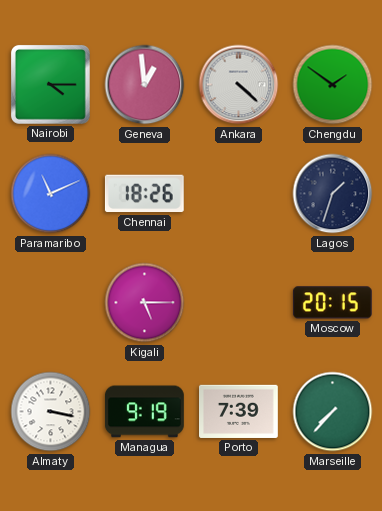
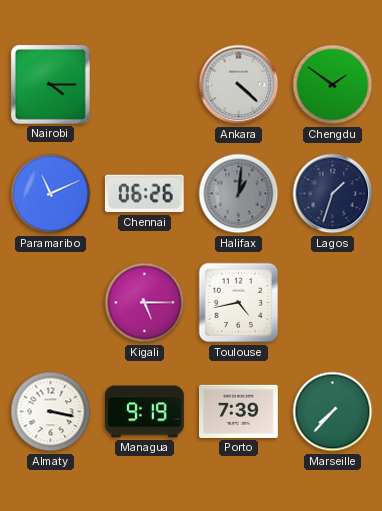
Geneva: 12:59 -> none
Chennai: 18:26 -> 06:26
Halifax: none -> 1:01
Toulouse: none -> 4:43
Moscow: 20:15 -> none
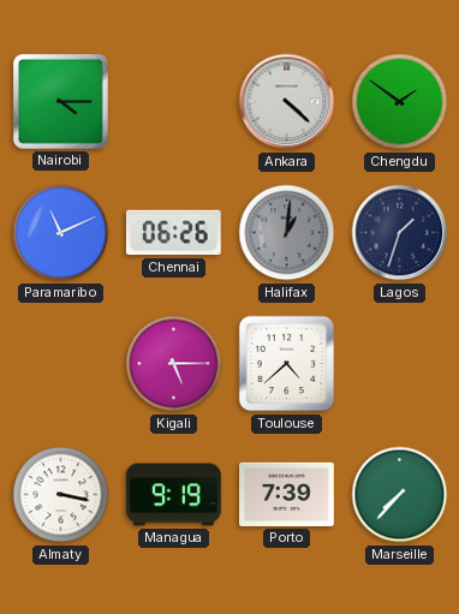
Toulouse: 4:43 -> 4:38
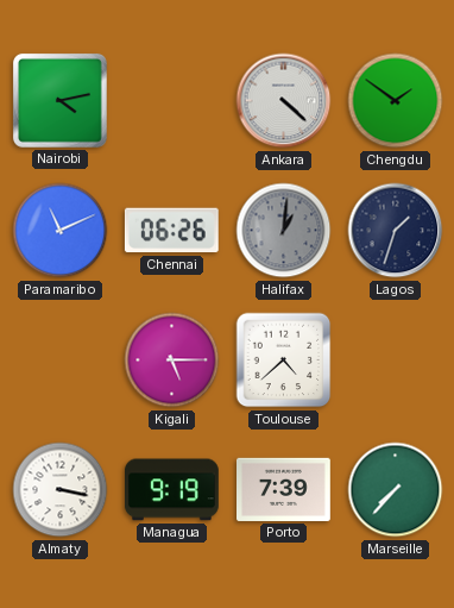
Nairobi: 4:15 -> 4:13
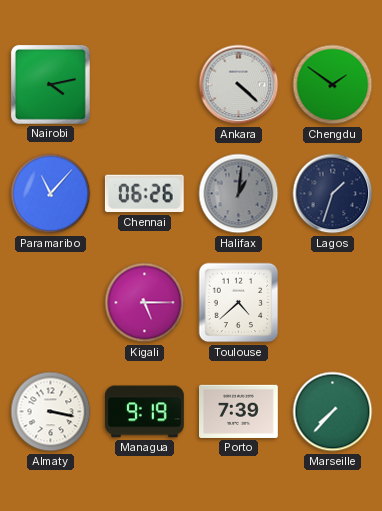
Paramaribo: 11:11 -> 11:07
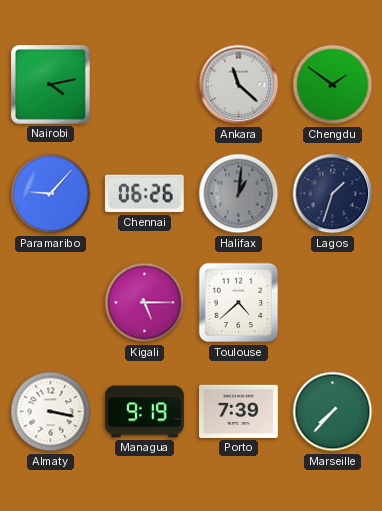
Ankara: 4:22 -> 11:22
Paramaribo: 11:07 -> 9:07
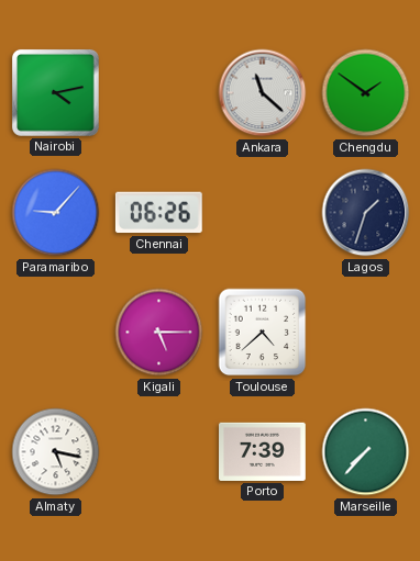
Halifax: 1:01 -> none
Almaty: 3:17 -> 5:17
Managua: 9:19 -> none
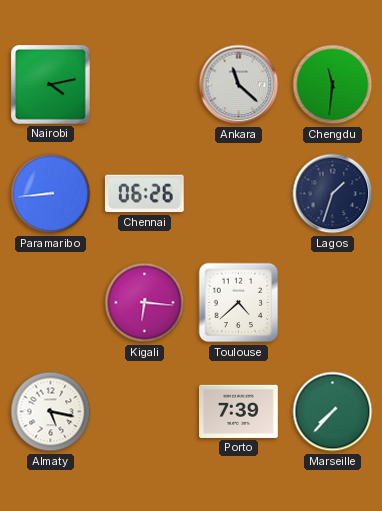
Chengdu: 1:51 -> 11:31
Paramaribo: 9:07 -> 8:44
Kigali: 5:15 -> 6:16
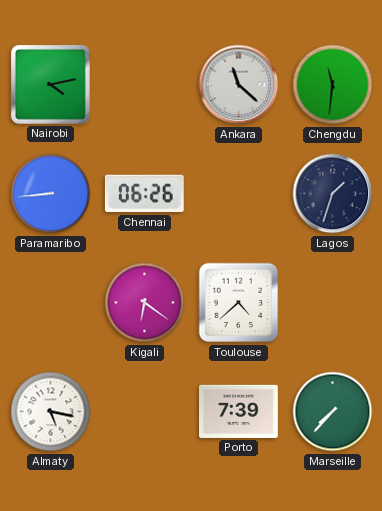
Kigali: 6:16 -> 6:21
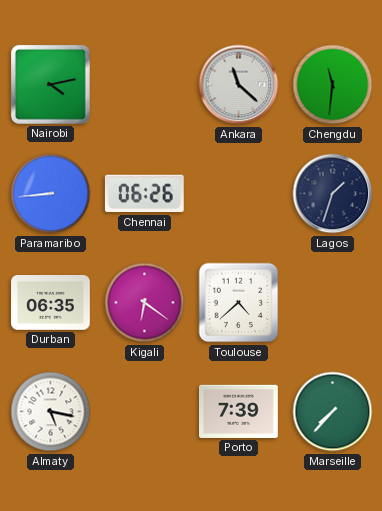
Durban: none -> 06:35
